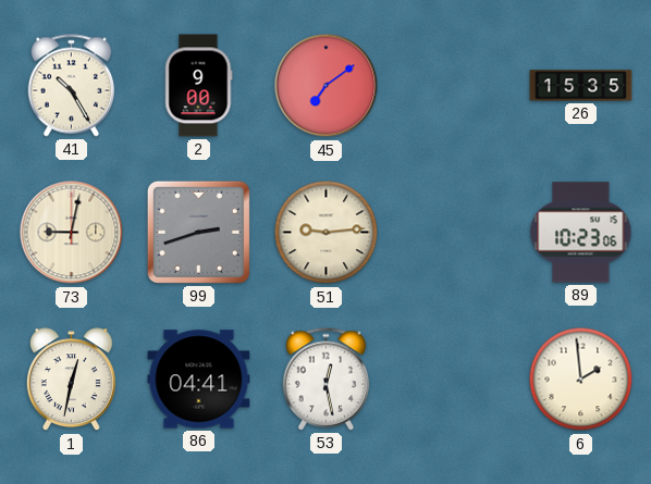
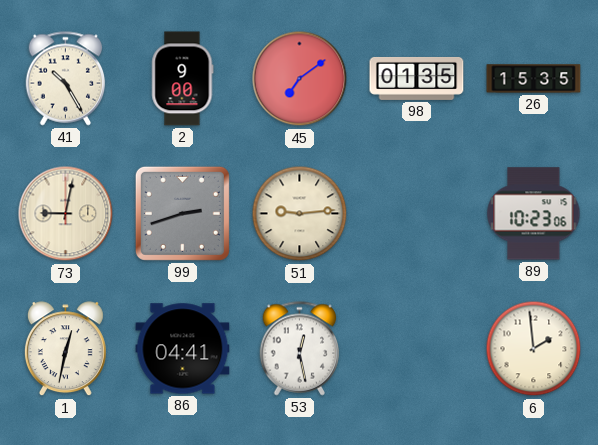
98: none -> 01:35
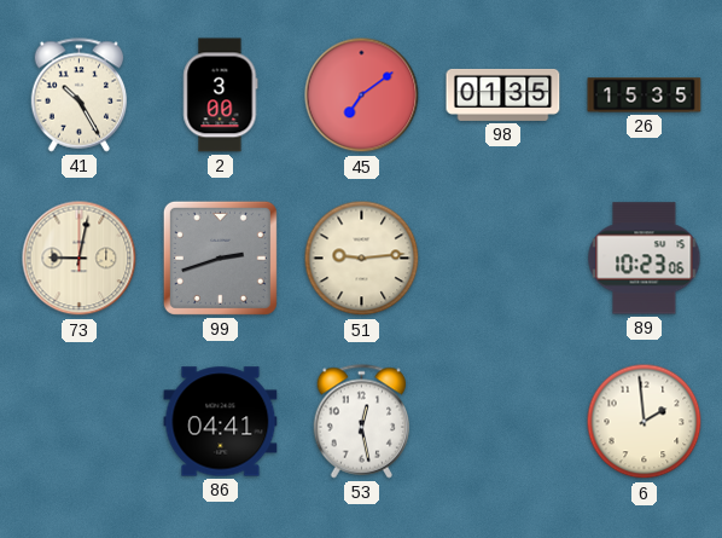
2: 9:00 -> 3:00
1: 12:32 -> none
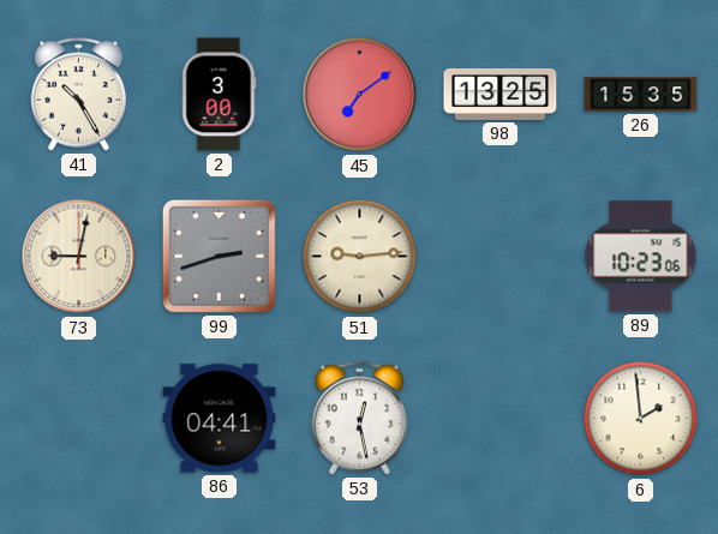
98: 01:35 -> 13:25
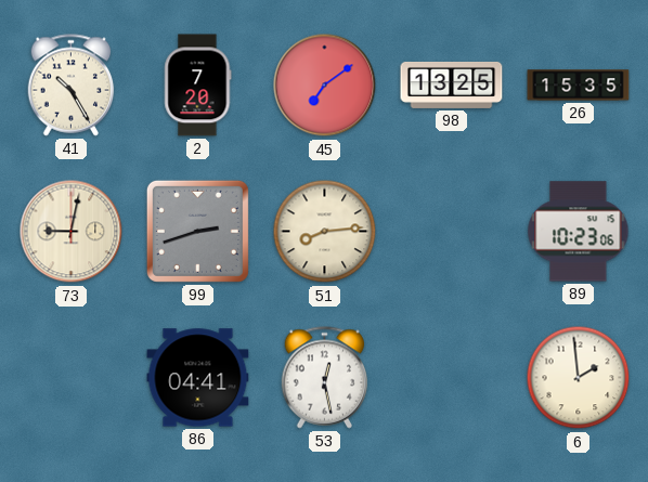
2: 3:00 -> 7:20
51: 9:14 -> 8:14
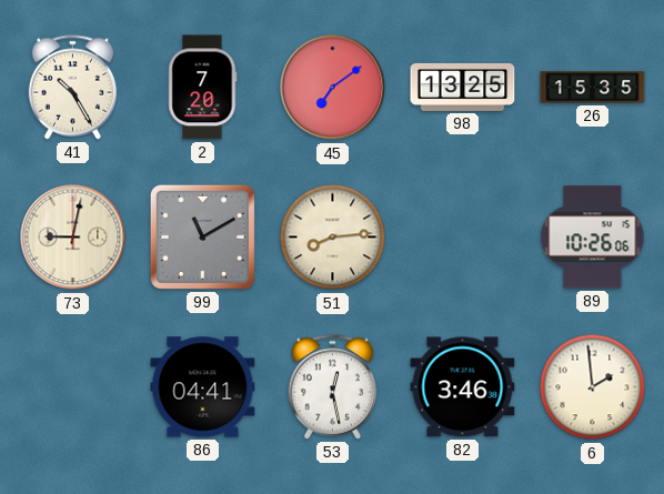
99: 2:42 -> 11:10
89: 10:23 -> 10:26
82: none -> 3:46
